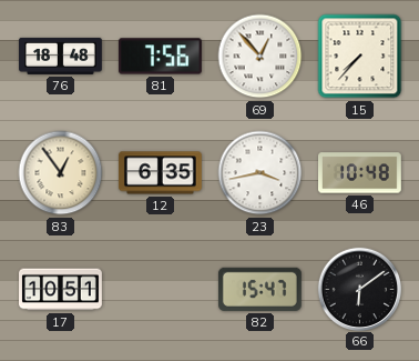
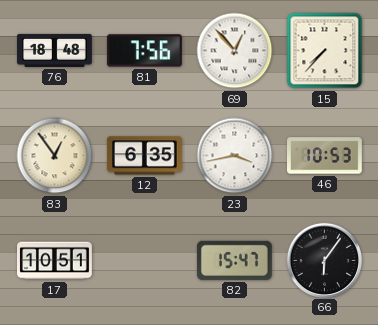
46: 10:48 -> 10:53
66: 6:09 -> 6:06
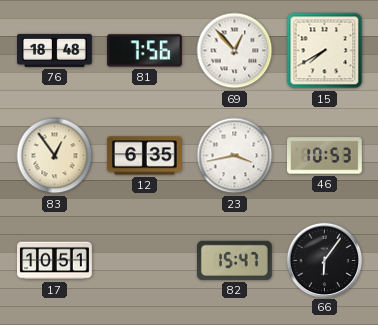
15: 7:37 -> 7:40
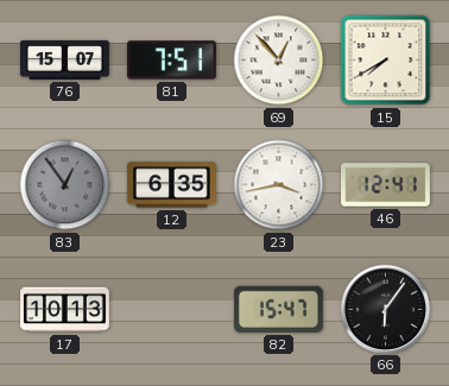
76: 18:48 -> 15:07
81: 7:56 -> 7:51
83 dial: cream -> grey
46: 10:53 -> 12:41
17: 10:51 -> 10:13
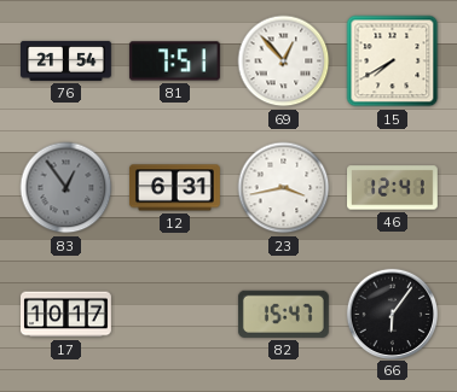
76: 15:07 -> 21:54
12: 6:35 -> 6:31
17: 10:13 -> 10:17
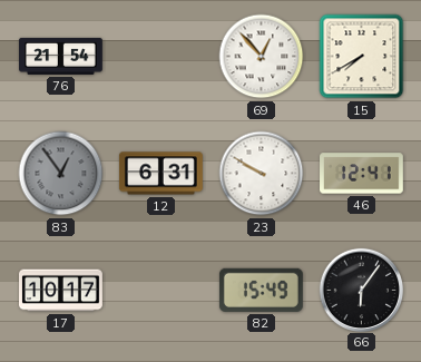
81: 7:51 -> none
23: 3:43 -> 9:50
82: 15:47 -> 15:49
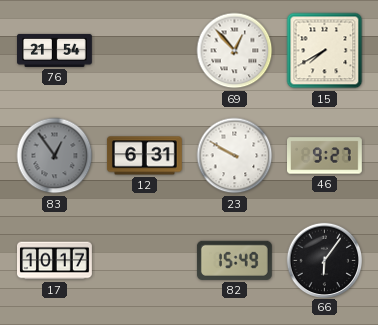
46: 12:41 -> 9:27
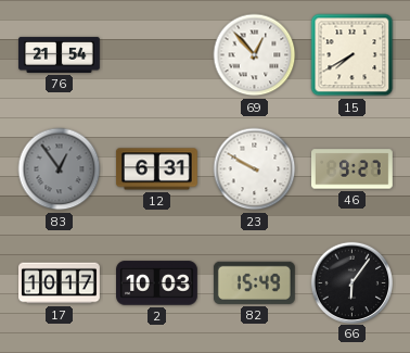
2: none -> 10:03
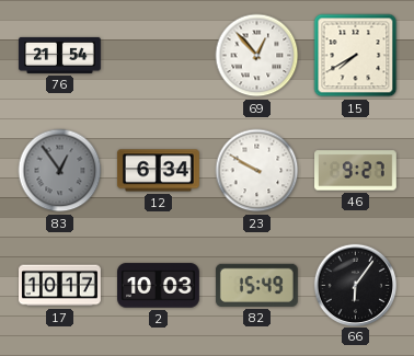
12: 6:31 -> 6:34
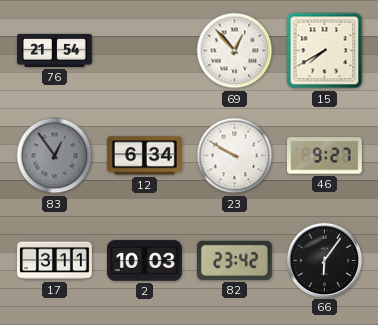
17: 10:17 -> 3:11
82: 15:49 -> 23:42
